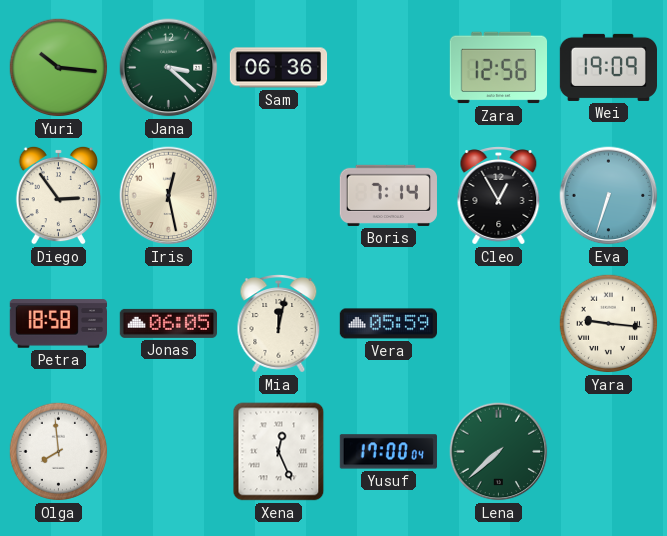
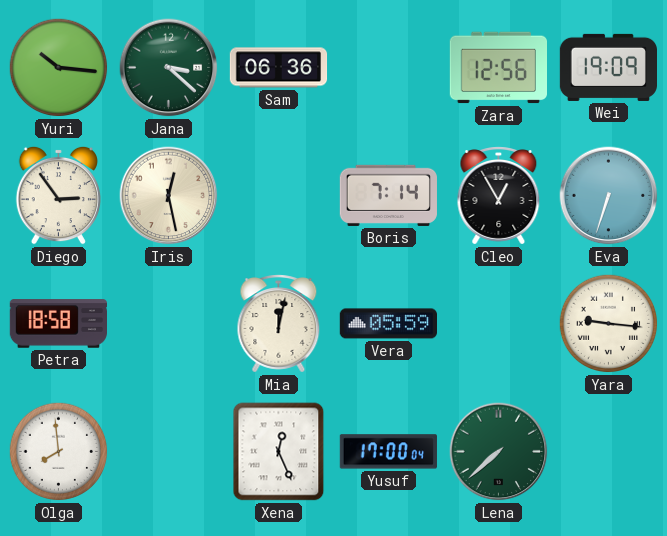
Jonas: 06:05 -> none
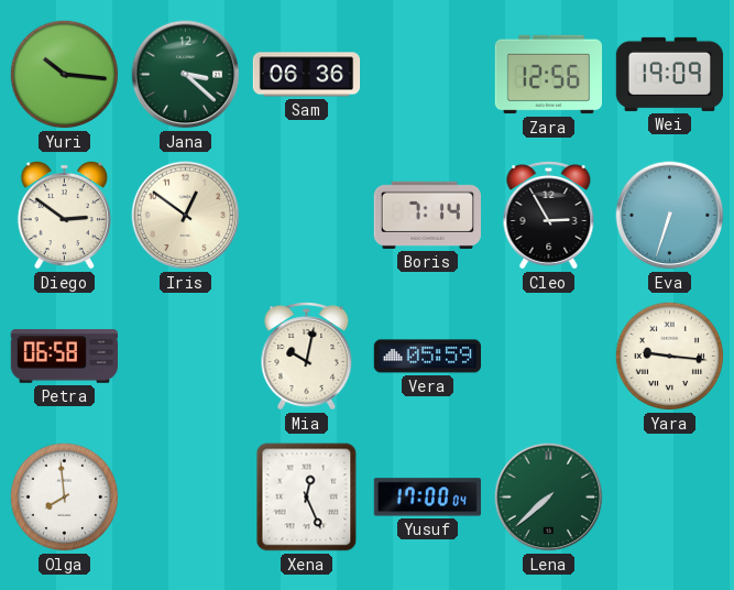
Diego: 2:54 -> 2:51
Iris: 12:28 -> 12:51
Cleo: 12:55 -> 2:55
Petra: 18:58 -> 06:58
Mia: 12:02 -> 10:02
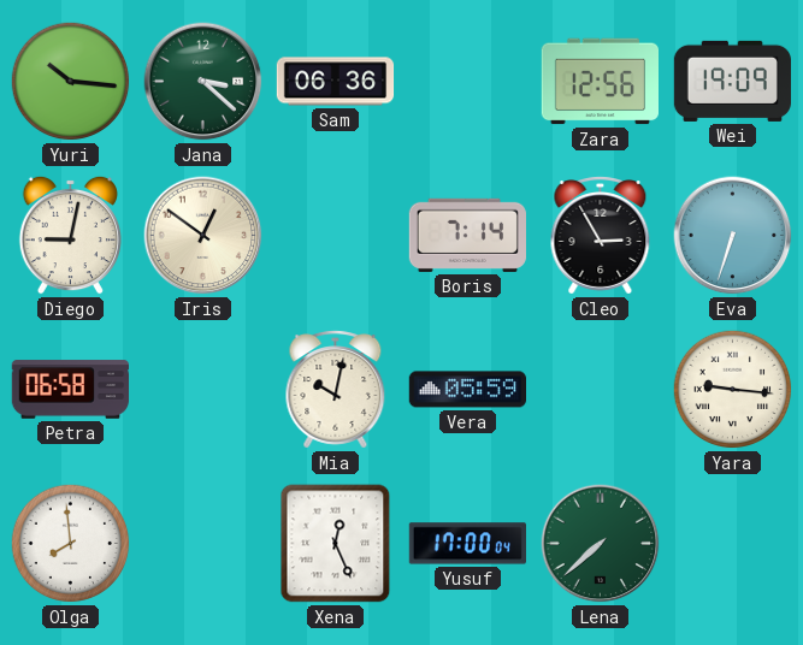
Diego: 2:51 -> 9:02
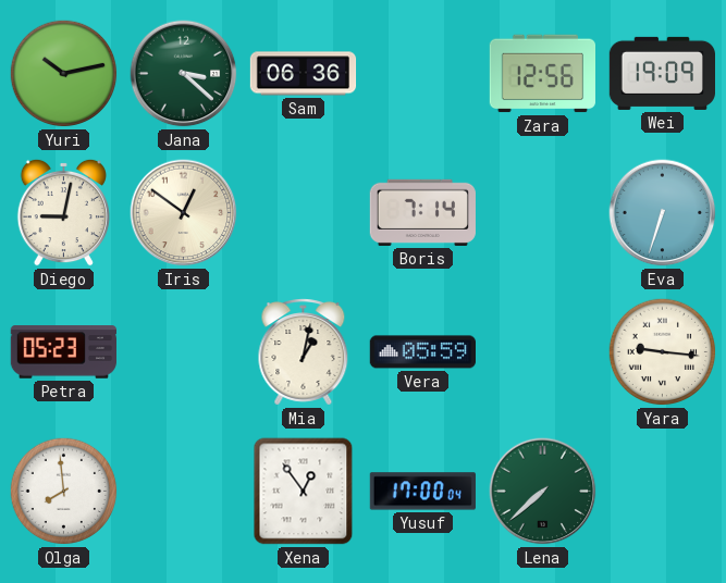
Yuri: 10:16 -> 10:13
Cleo: 2:55 -> none
Petra: 06:58 -> 05:23
Mia: 10:02 -> 1:02
Xena: 12:26 -> 12:54
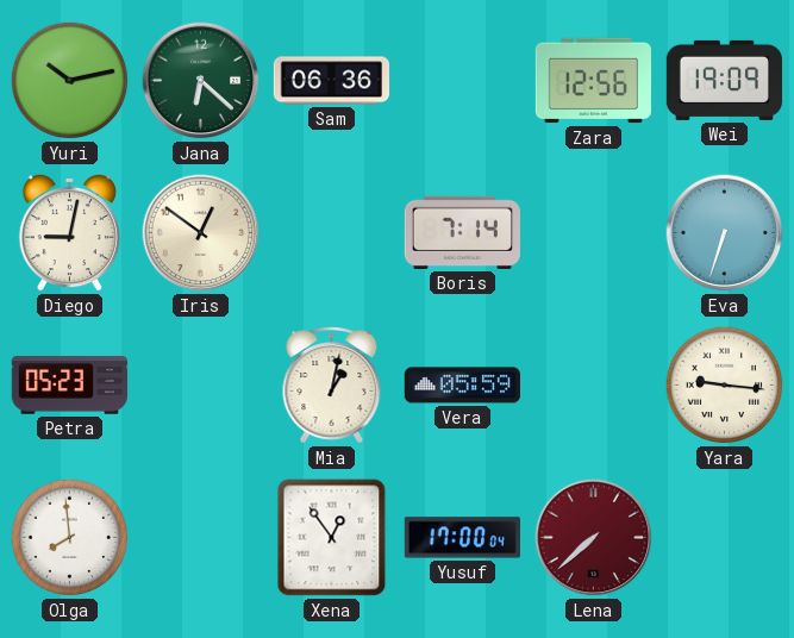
Jana: 3:22 -> 6:22
Lena dial: green -> burgundy
